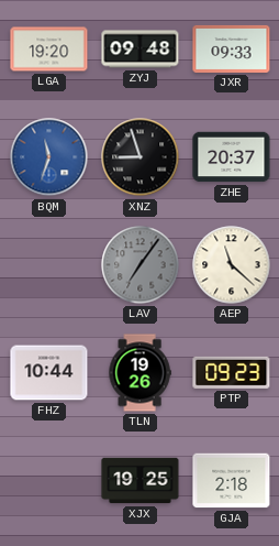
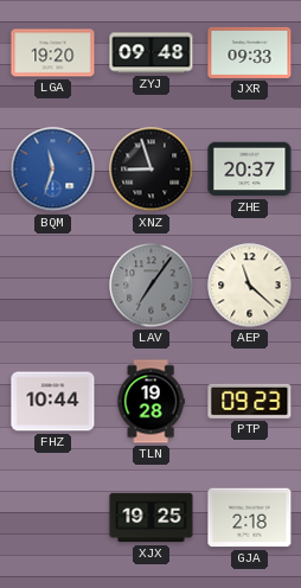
TLN: 19:26 -> 19:28
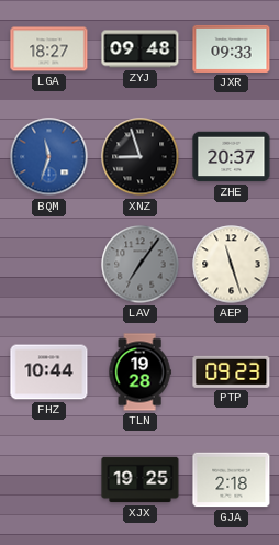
LGA: 19:20 -> 18:27
AEP: 11:22 -> 11:27
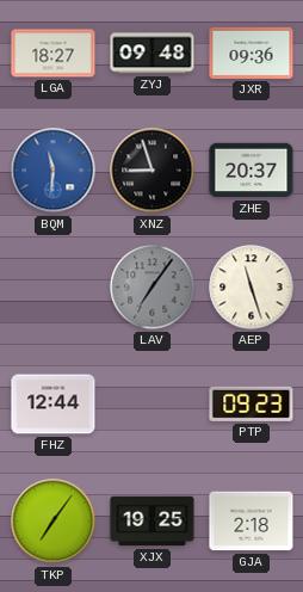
JXR: 09:33 -> 09:36
BQM: 11:33 -> 11:31
FHZ: 10:44 -> 12:44
TLN: 19:28 -> none
TKP: none -> 7:06
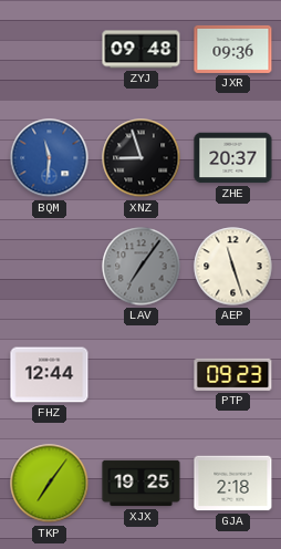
LGA: 18:27 -> none
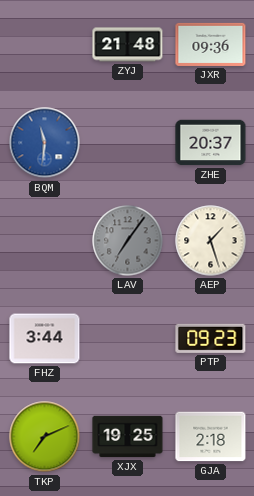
ZYJ: 09:48 -> 21:48
XNZ: 8:57 -> none
AEP: 11:27 -> 1:27
FHZ: 12:44 -> 3:44
TKP: 7:06 -> 7:11
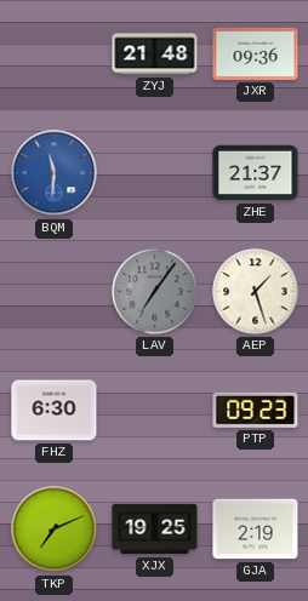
ZHE: 20:37 -> 21:37
FHZ: 3:44 -> 6:30
GJA: 2:18 -> 2:19
